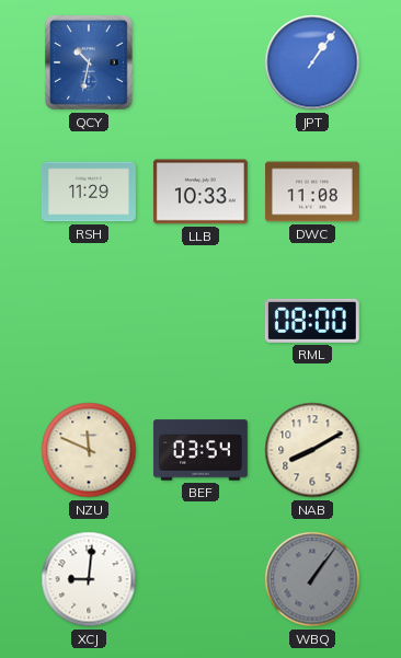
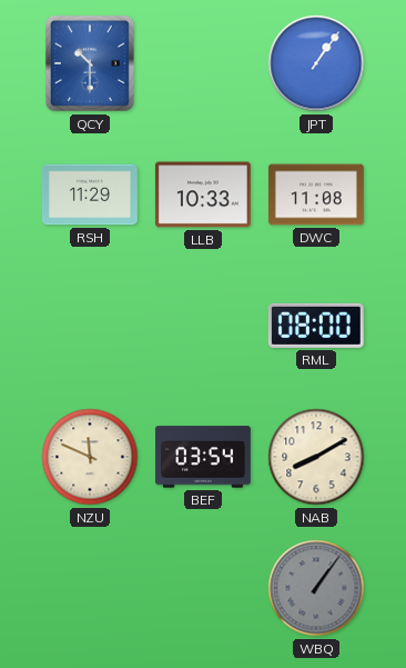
QCY: 10:32 -> 10:30
XCJ: 9:01 -> none
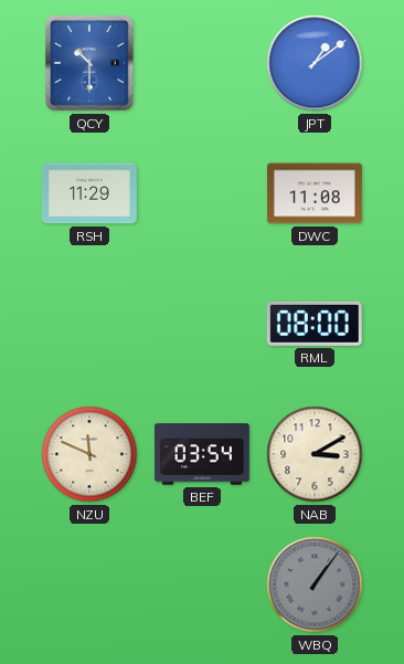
JPT: 1:06 -> 1:09
LLB: 10:33 -> none
NAB: 8:10 -> 3:10
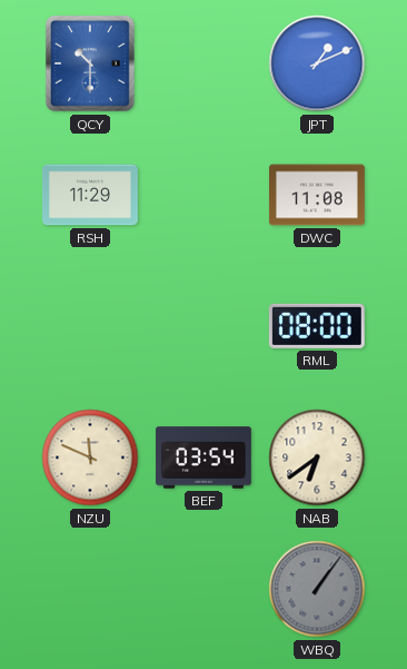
JPT: 1:09 -> 1:11
NAB: 3:10 -> 6:39
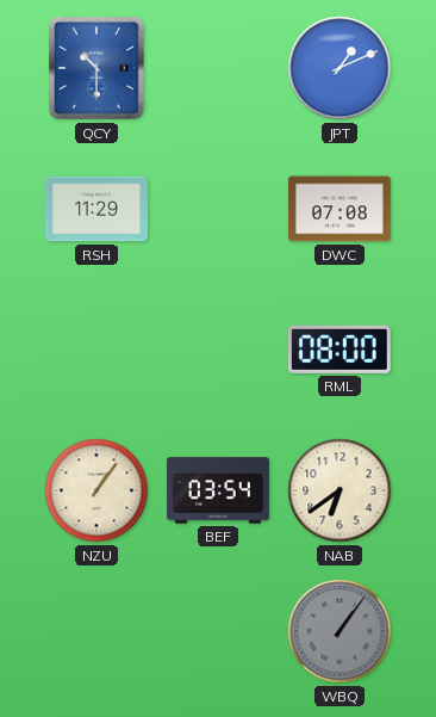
DWC: 11:08 -> 07:08
NZU: 11:49 -> 1:06
